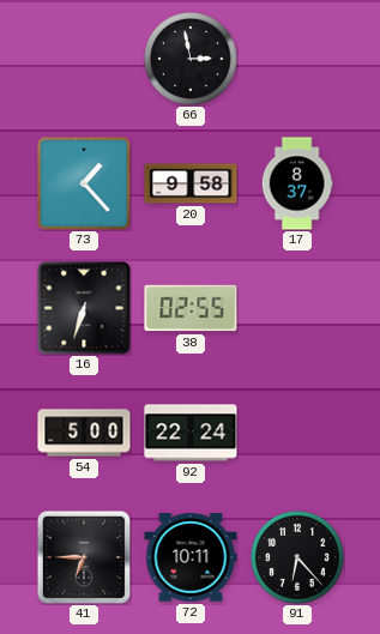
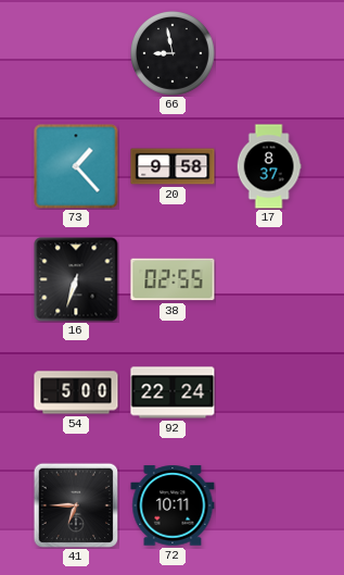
66: 2:58 -> 8:58
91: 6:23 -> none
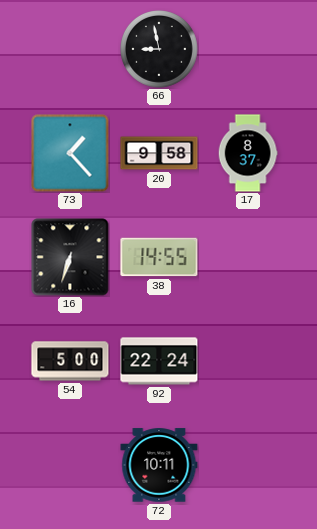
38: 02:55 -> 14:55
41: 6:45 -> none
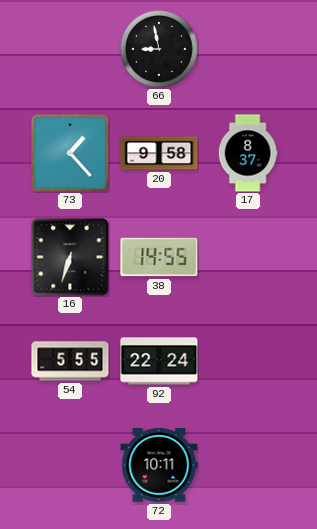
54: 5:00 -> 5:55
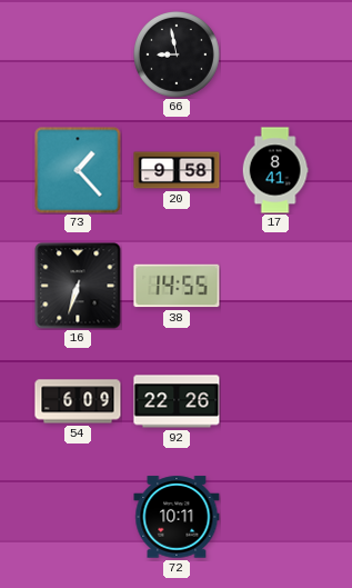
17: 8:37 -> 8:41
54: 5:55 -> 6:09
92: 22:24 -> 22:26
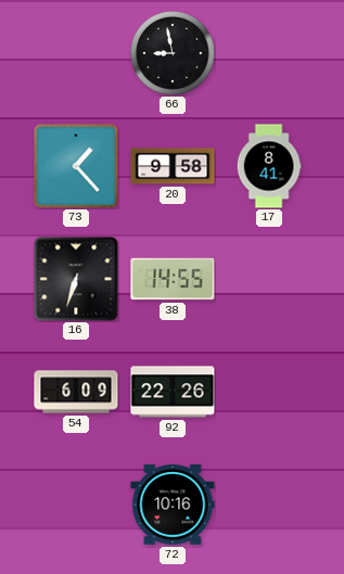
72: 10:11 -> 10:16
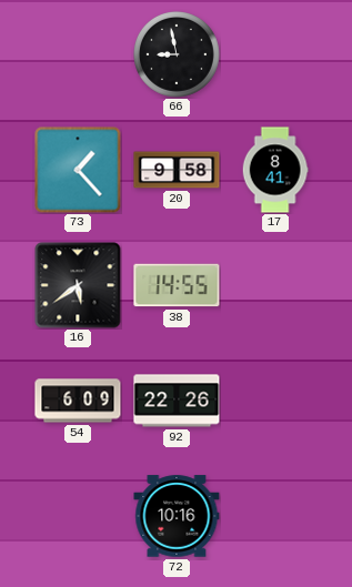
16: 6:33 -> 5:39
